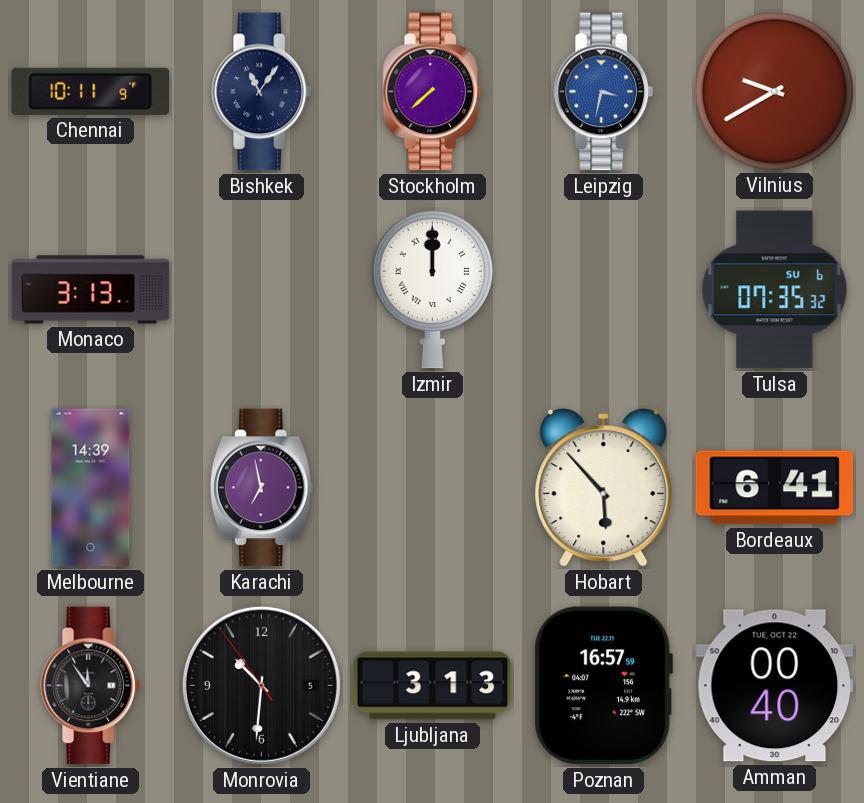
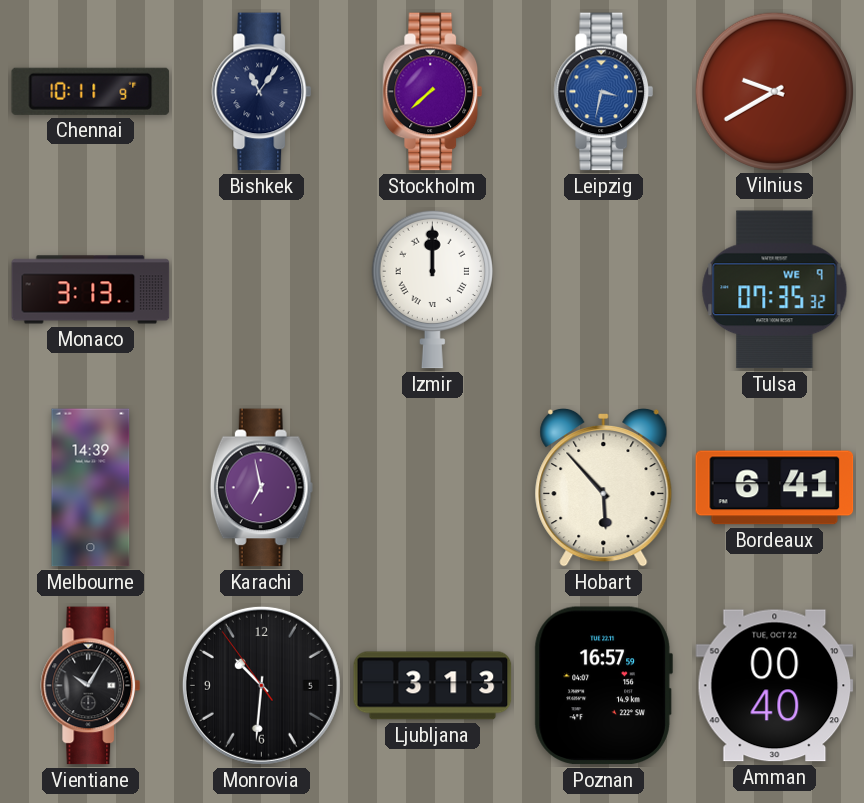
Tulsa date: SU 6 -> WE 9
Vientiane: 11:54 -> 10:05
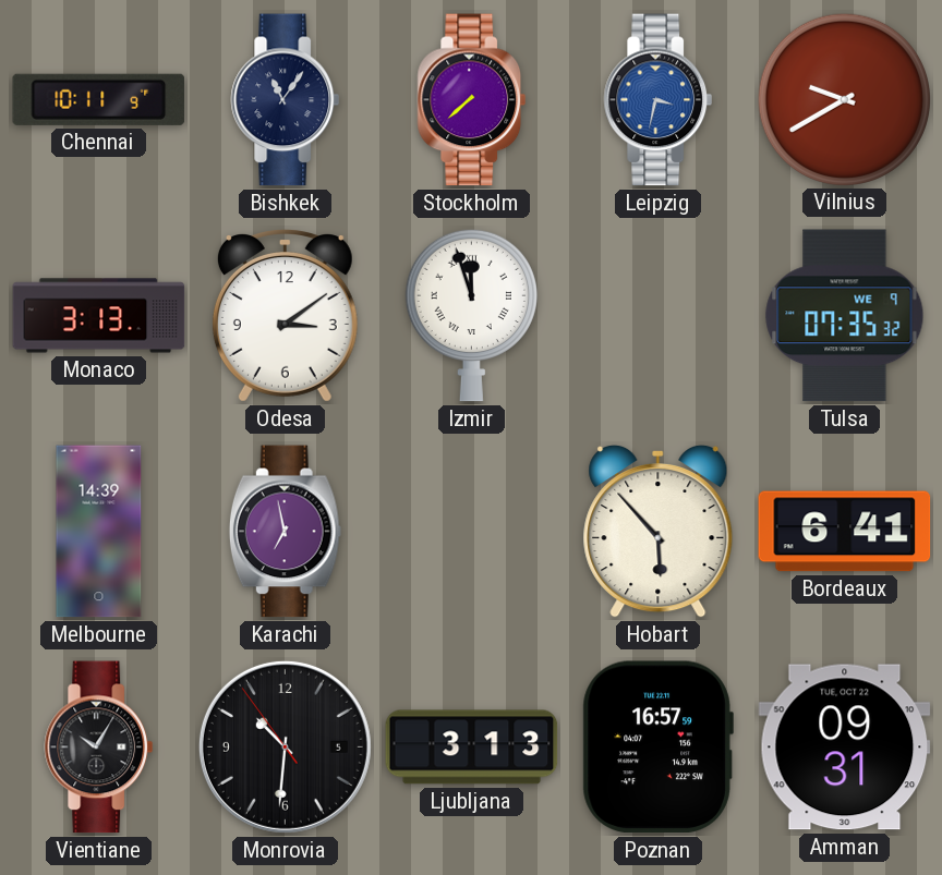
Odesa: none -> 3:09
Izmir: 12:00 -> 11:57
Amman: 00:40 -> 09:31
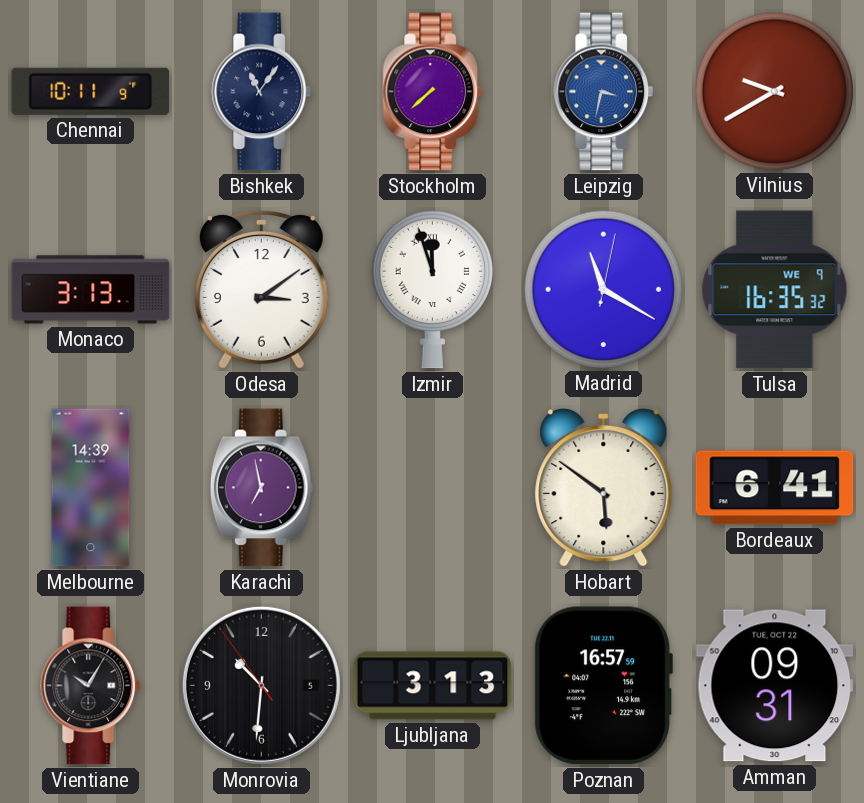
Madrid: none -> 11:20
Tulsa: 07:35 -> 16:35
Hobart: 5:53 -> 5:51
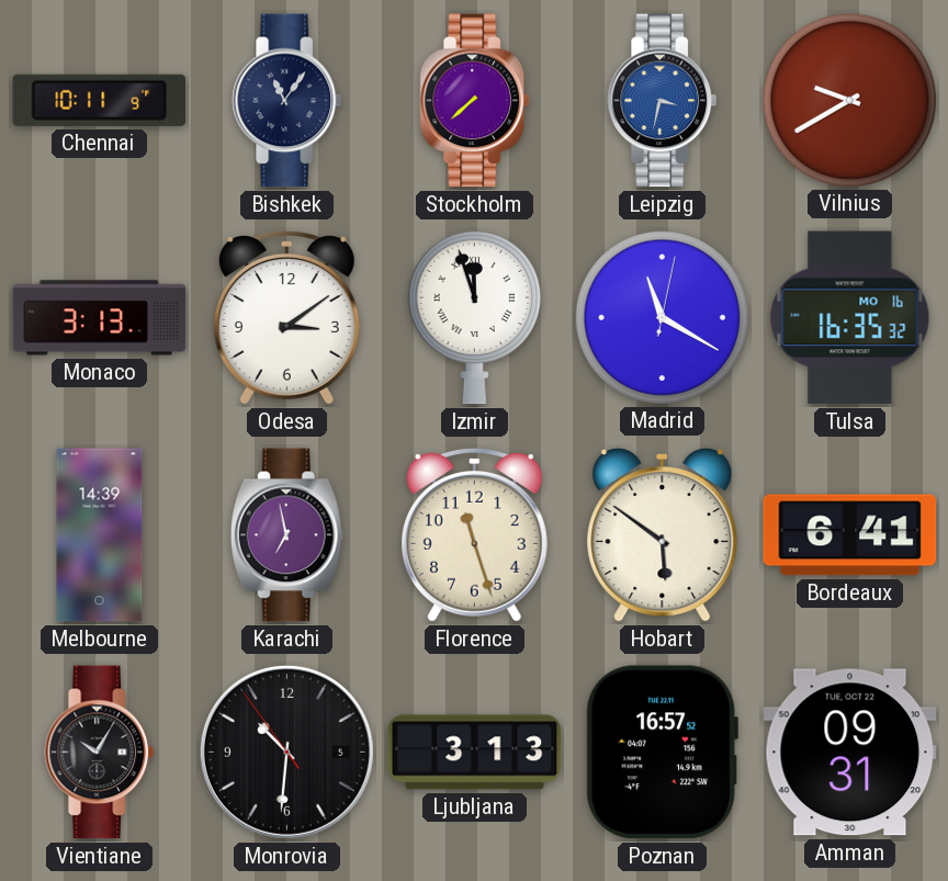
Tulsa date: WE 9 -> MO 16
Florence: none -> 11:27
Poznan: 16:57:59 -> 16:57:52
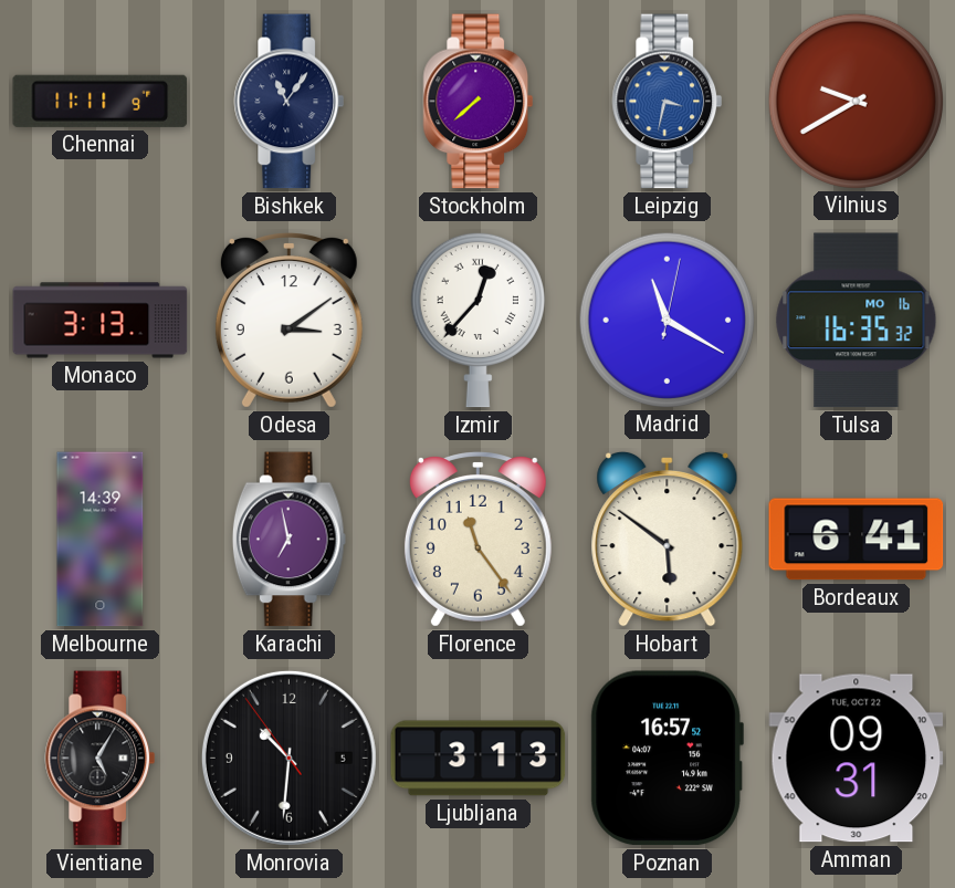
Chennai: 10:11 -> 11:11
Izmir: 11:57 -> 12:37
Florence: 11:27 -> 11:24
Vientiane: 10:05 -> 5:05
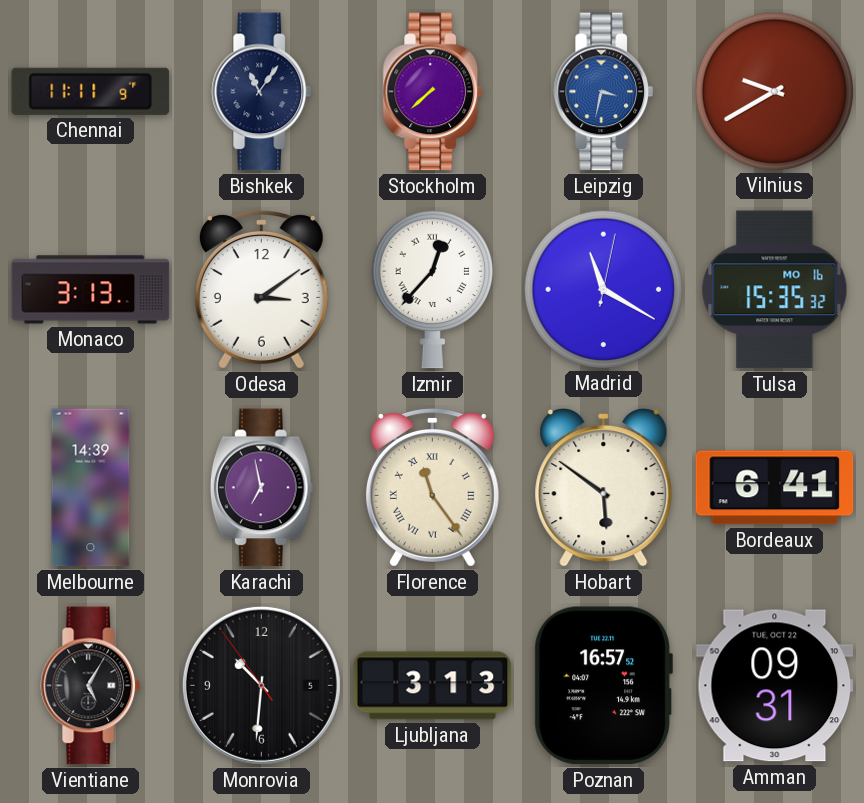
Tulsa: 16:35 -> 15:35
Florence numerals: Arabic -> Roman
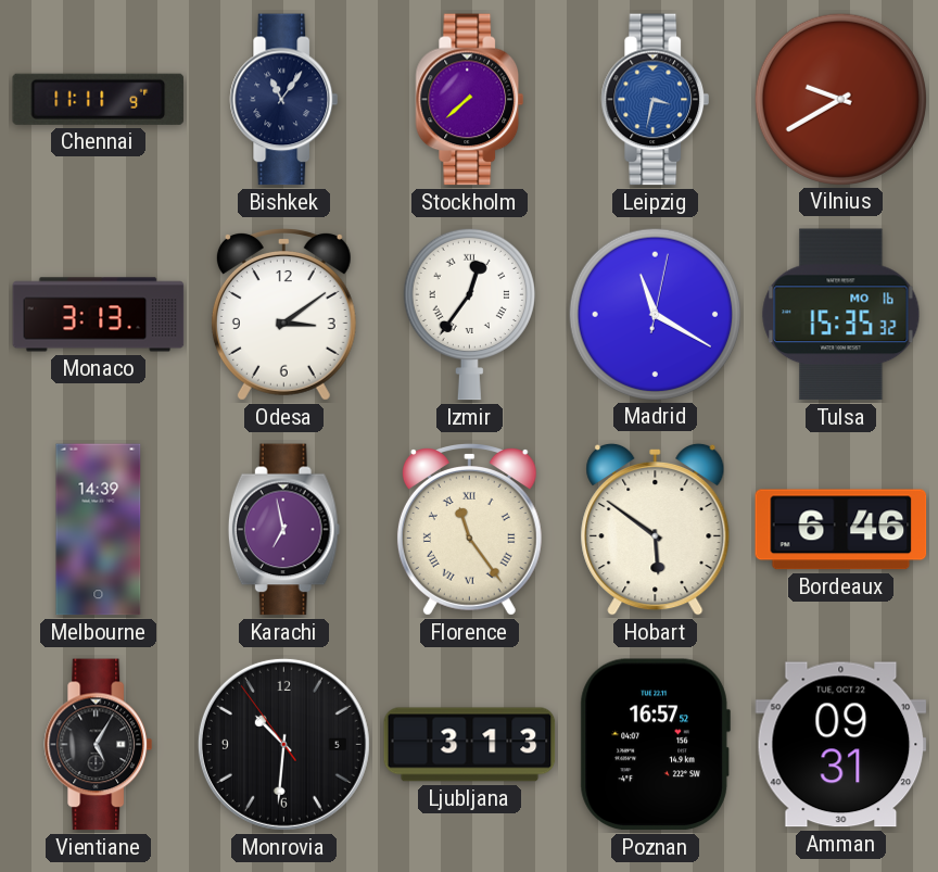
Izmir: 12:37 -> 12:36
Bordeaux: 6:41 -> 6:46
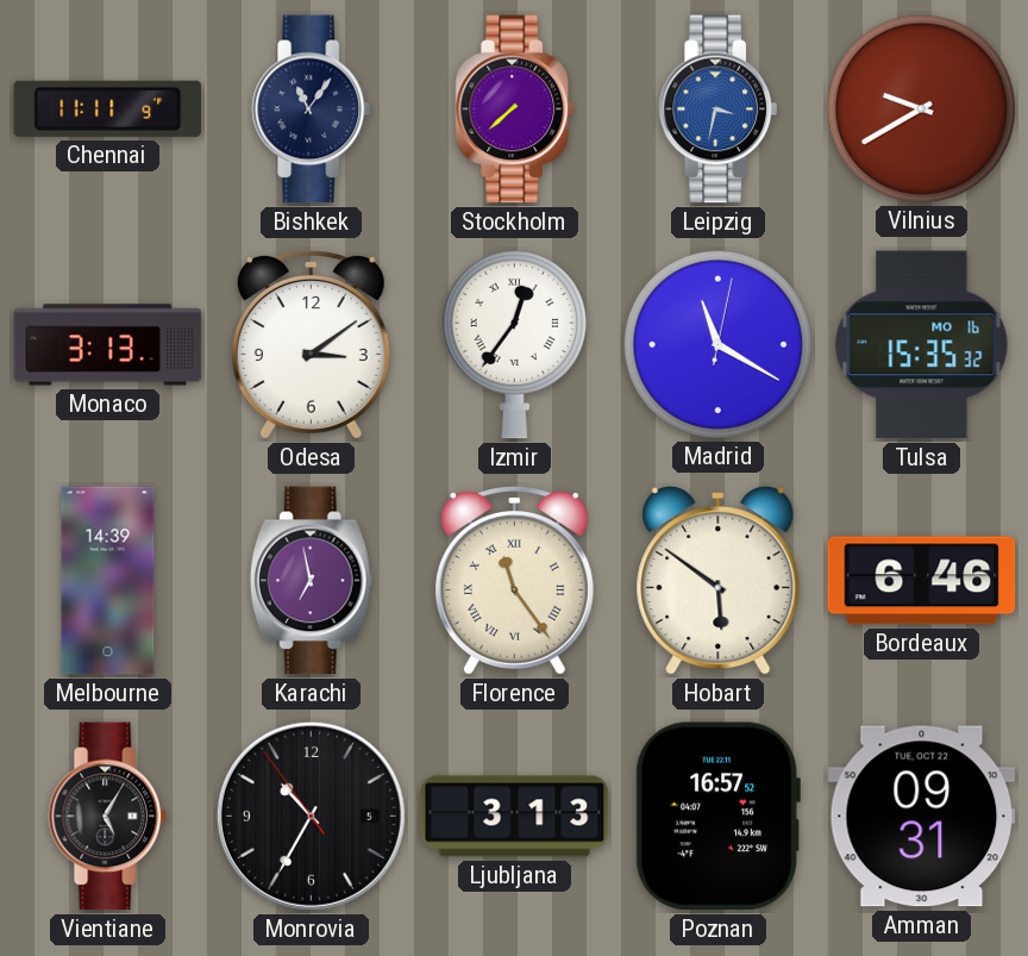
Monrovia: 10:30 -> 10:34
